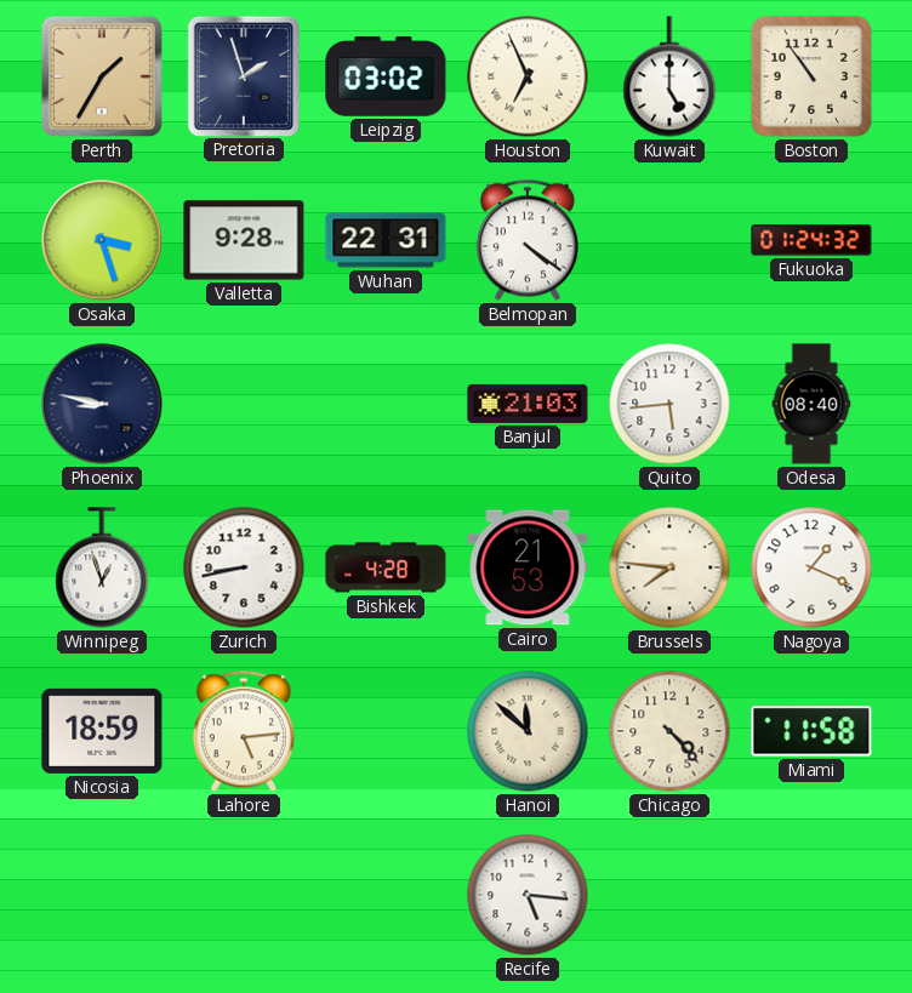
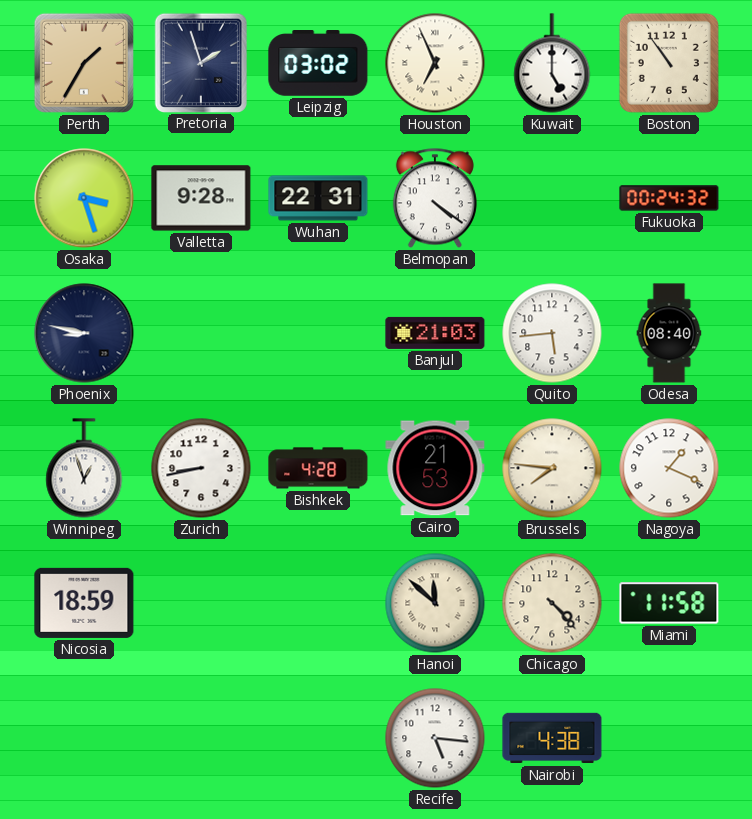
Fukuoka: 01:24 -> 00:24
Lahore: 5:14 -> none
Nairobi: none -> 4:38
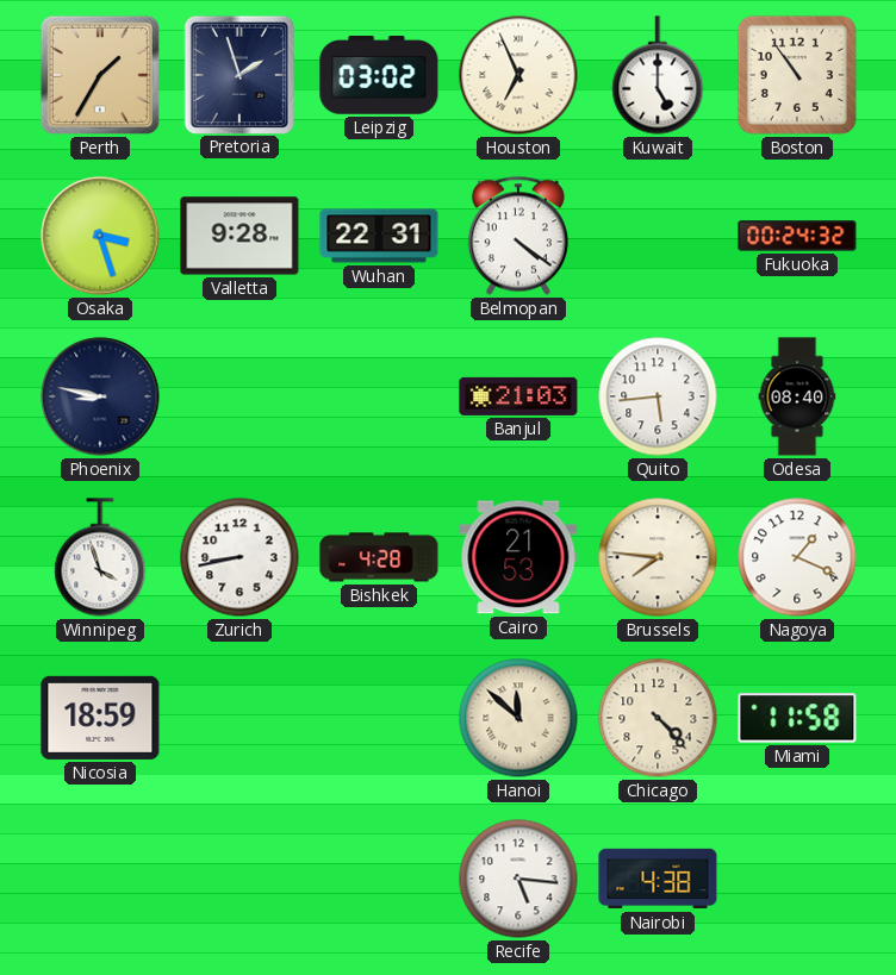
Winnipeg: 12:57 -> 3:57
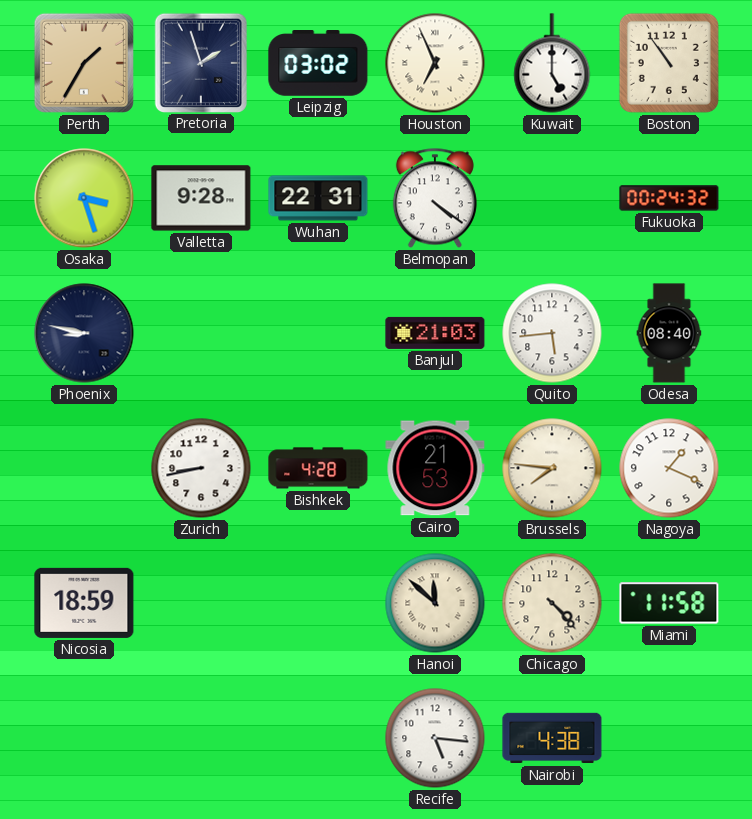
Winnipeg: 3:57 -> none
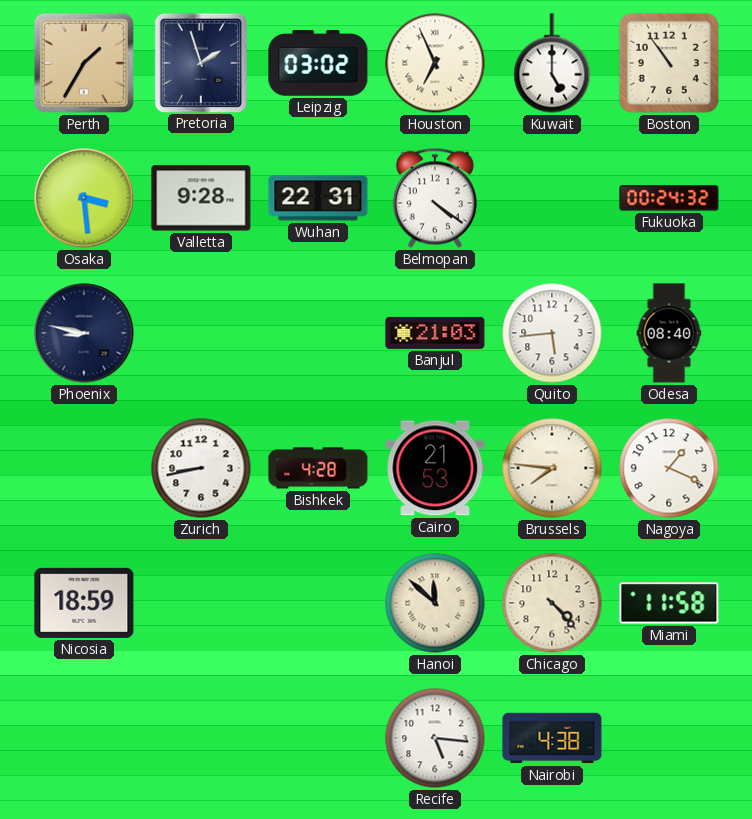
Osaka: 3:27 -> 3:29
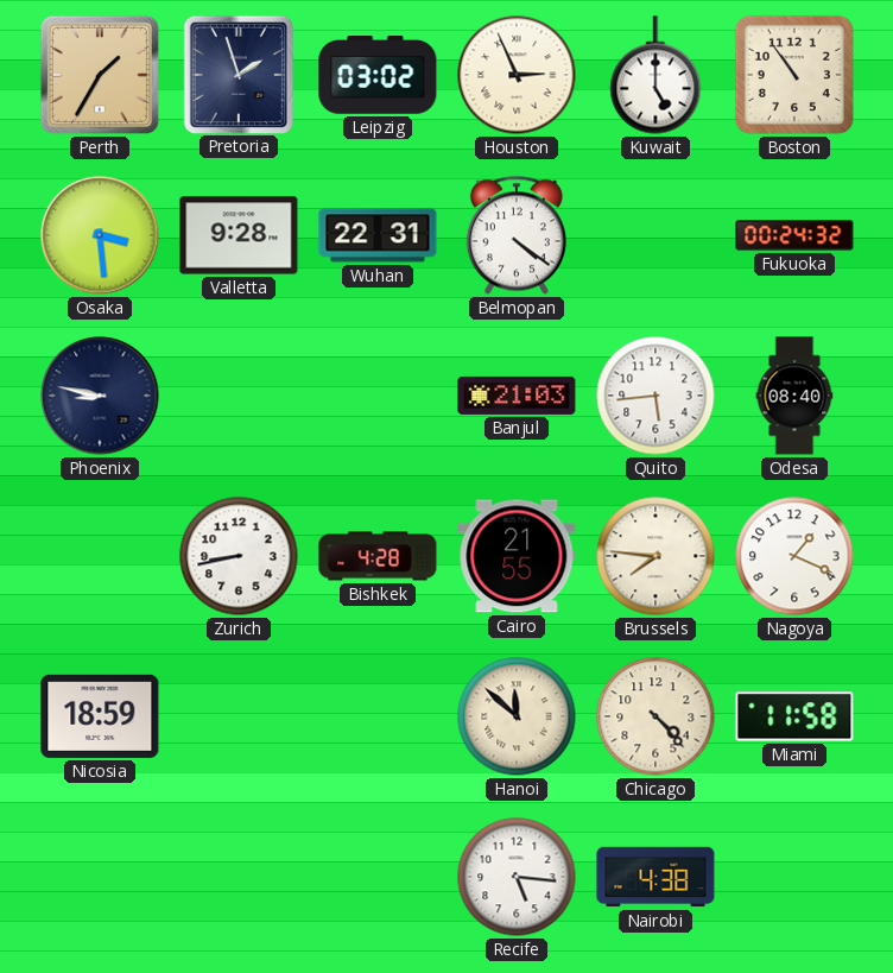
Houston: 6:56 -> 2:56
Cairo: 21:53 -> 21:55
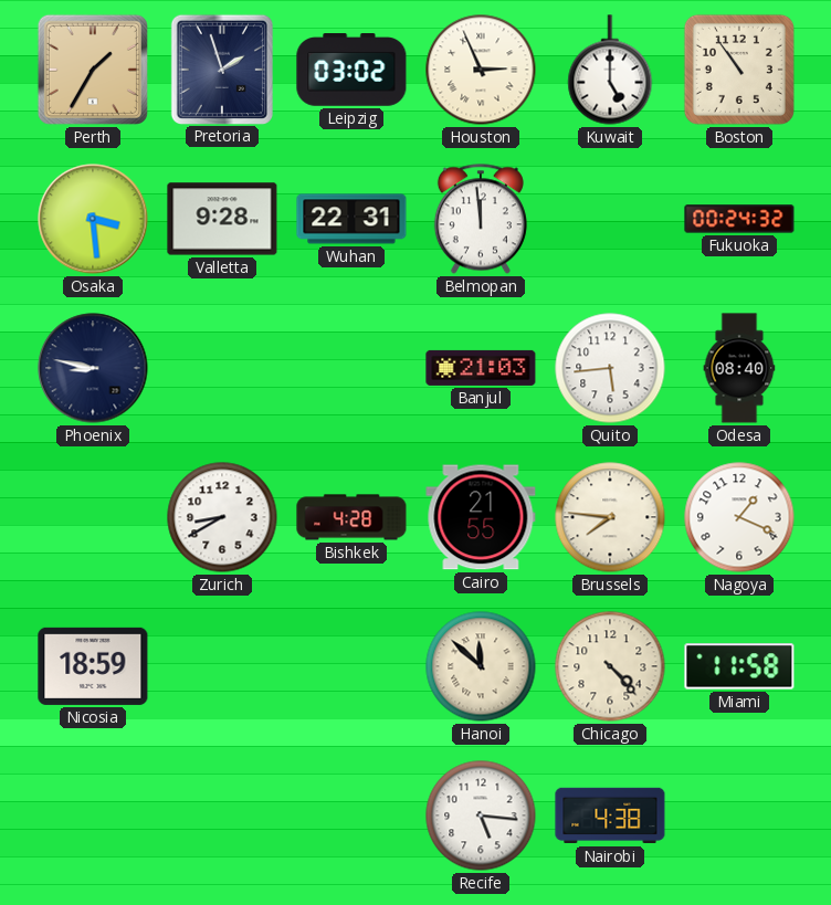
Belmopan: 4:21 -> 11:59
Zurich: 8:43 -> 8:40
